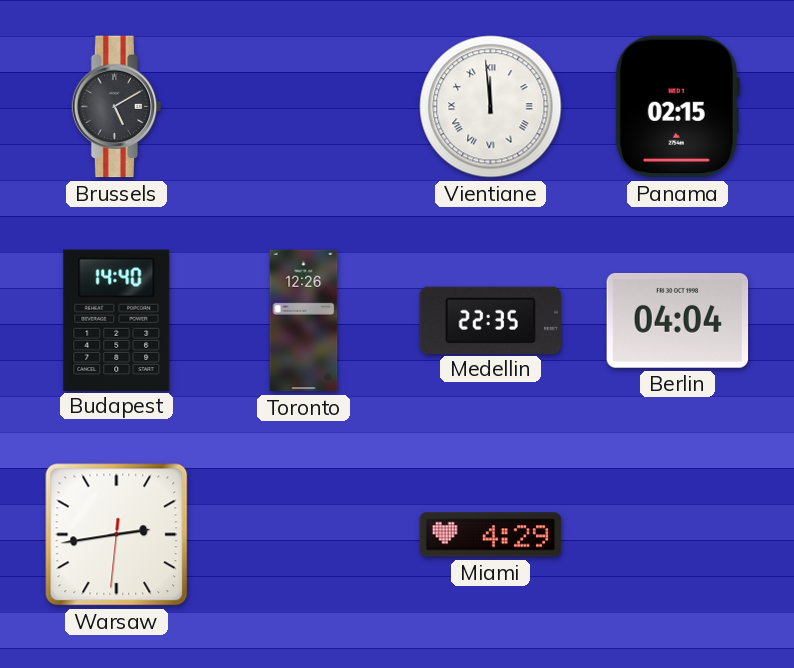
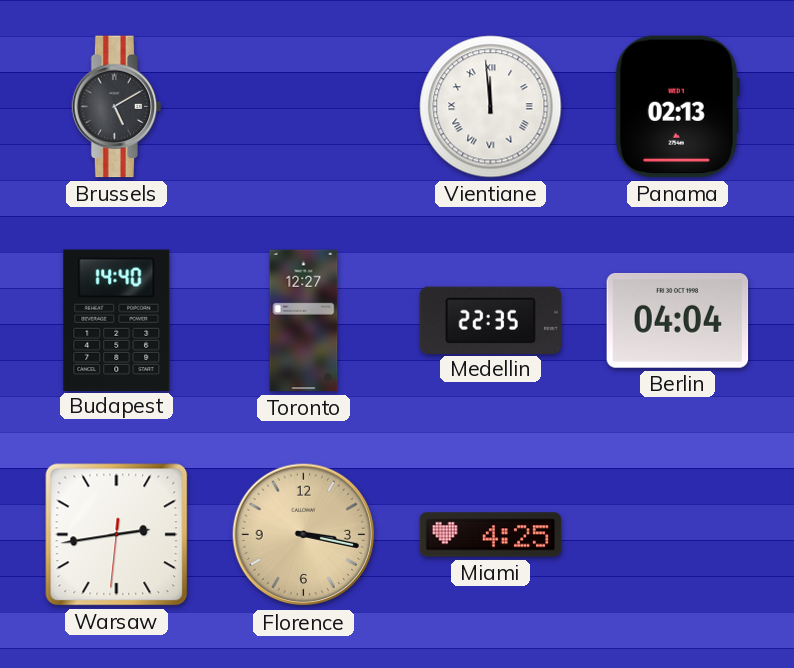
Panama: 02:15 -> 02:13
Toronto: 12:26 -> 12:27
Florence: none -> 3:17
Miami: 4:29 -> 4:25
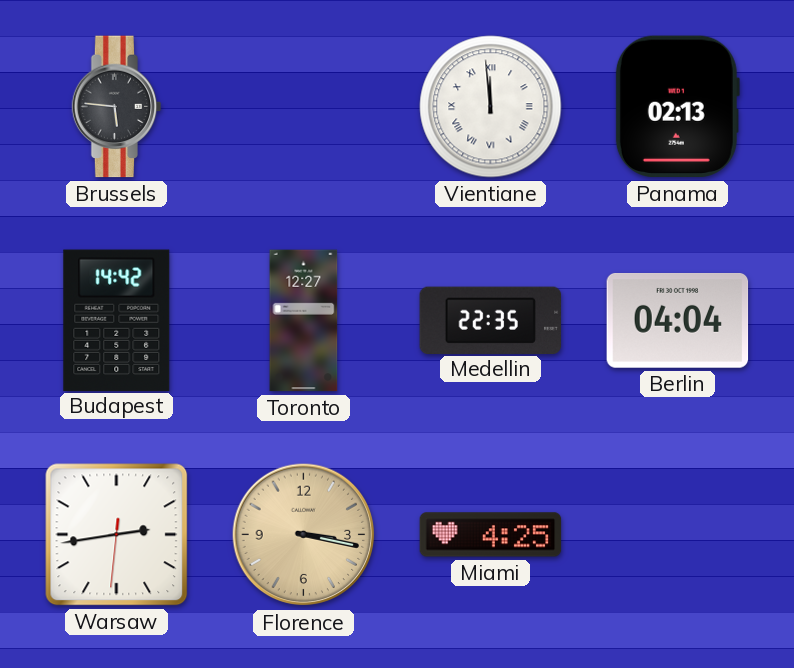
Brussels: 5:10 -> 5:46
Budapest: 14:40 -> 14:42
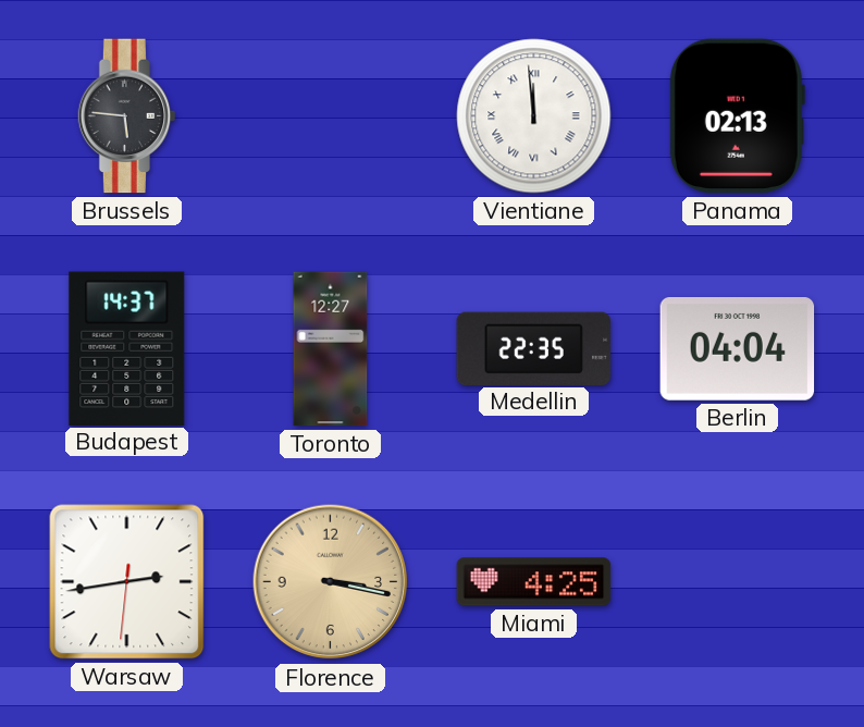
Budapest: 14:42 -> 14:37
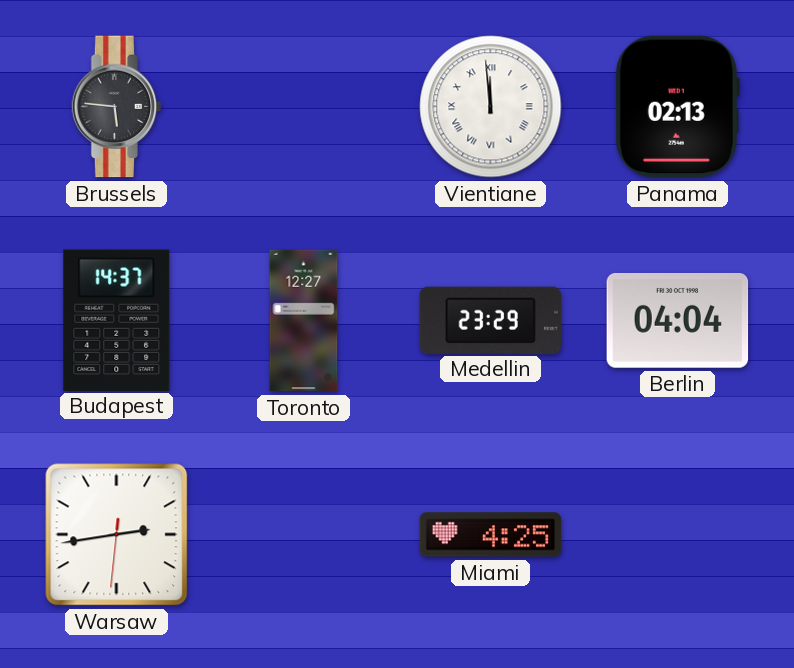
Medellin: 22:35 -> 23:29
Florence: 3:17 -> none
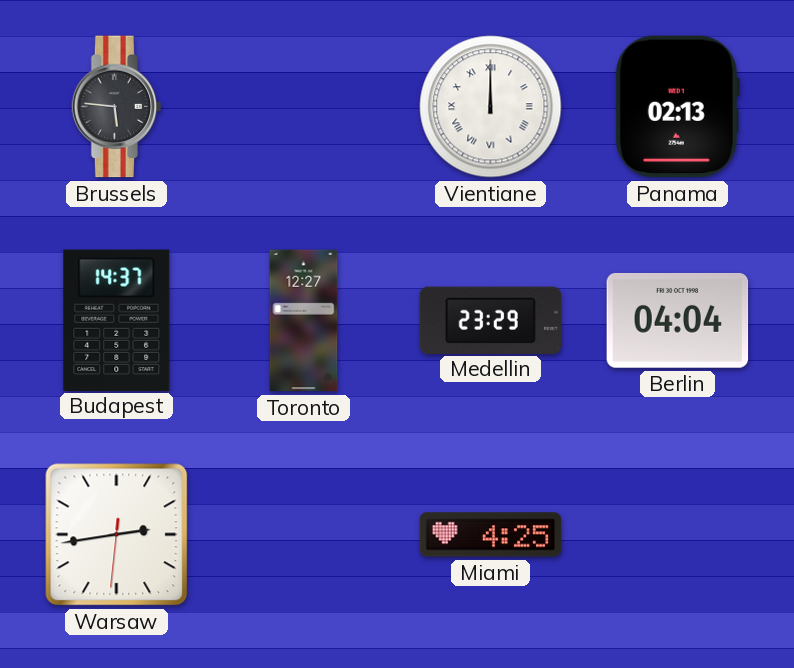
Vientiane: 11:59 -> 12:00
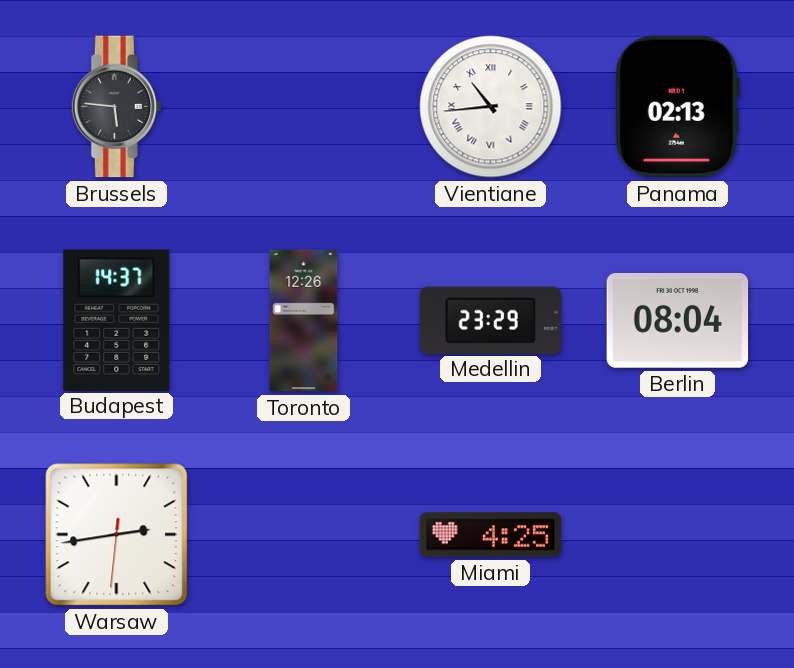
Vientiane: 12:00 -> 10:44
Toronto: 12:27 -> 12:26
Berlin: 04:04 -> 08:04
